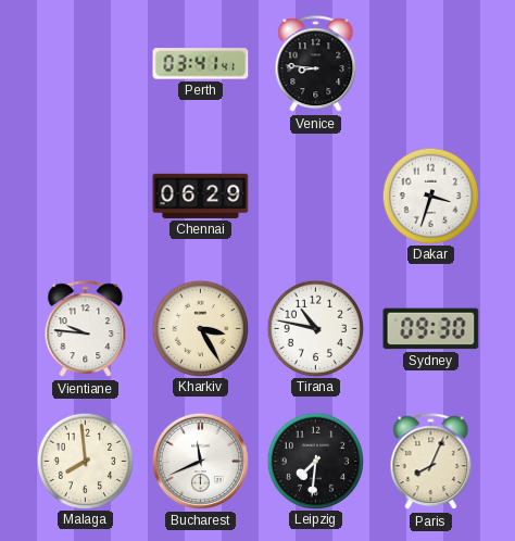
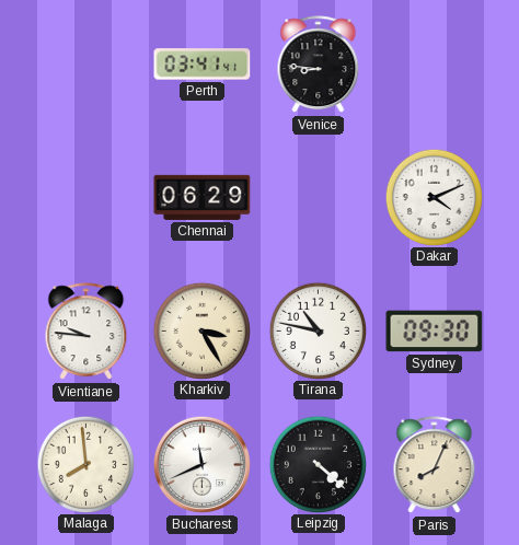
Dakar: 3:33 -> 4:11
Leipzig: 7:31 -> 4:22
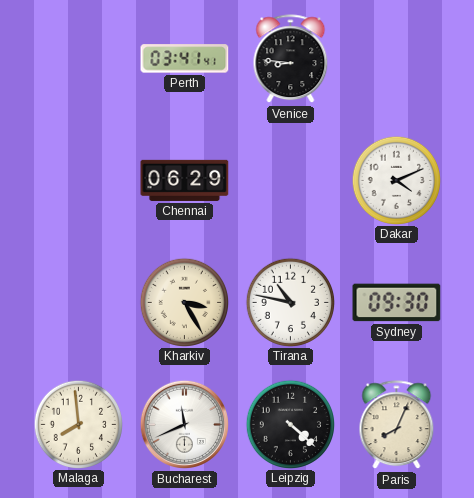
Vientiane: 9:46 -> none
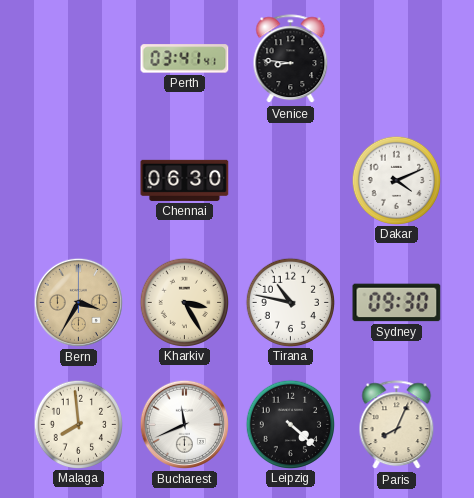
Chennai: 06:29 -> 06:30
Bern: none -> 3:35
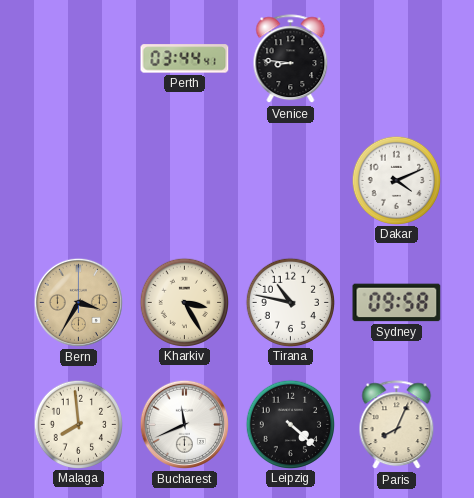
Perth: 03:41 -> 03:44
Chennai: 06:30 -> none
Sydney: 09:30 -> 09:58
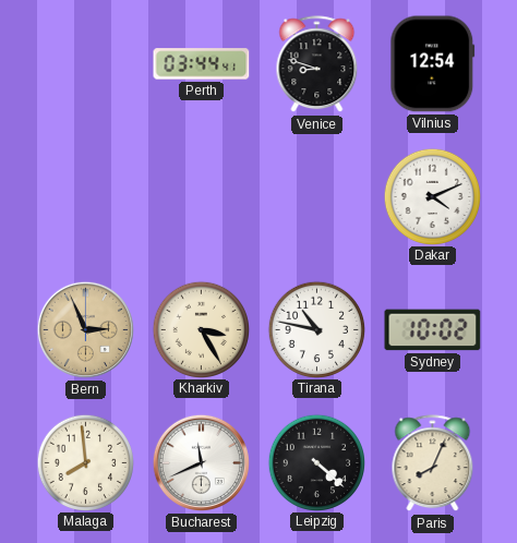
Venice: 8:46 -> 8:48
Vilnius: none -> 12:54
Bern: 3:35 -> 2:56
Sydney: 09:58 -> 10:02
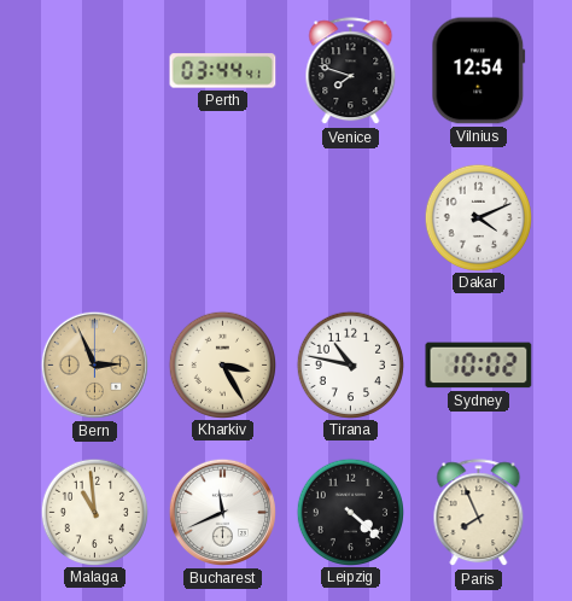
Venice: 8:48 -> 7:48
Malaga: 7:59 -> 10:59
Paris: 8:04 -> 7:56
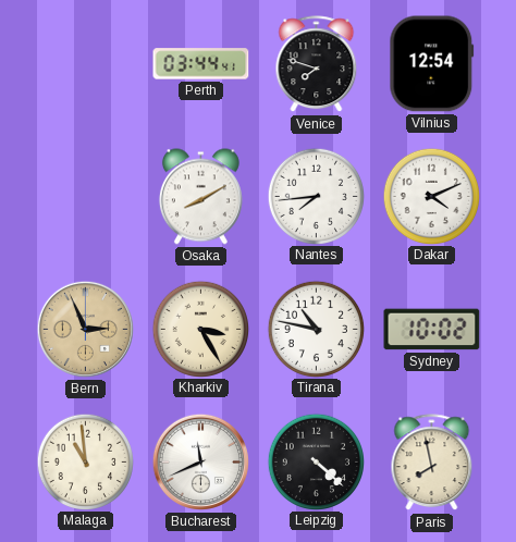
Osaka: none -> 8:10
Nantes: none -> 7:44
Paris: 7:56 -> 7:58
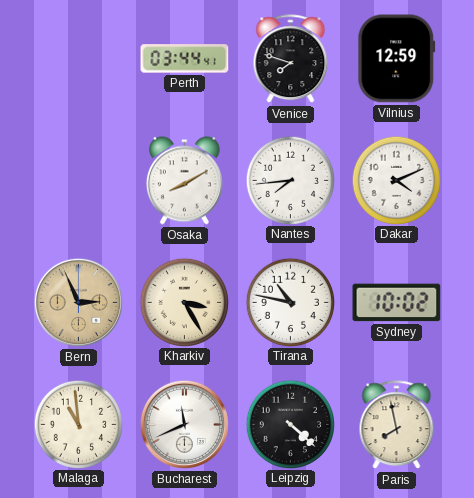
Vilnius: 12:54 -> 12:59
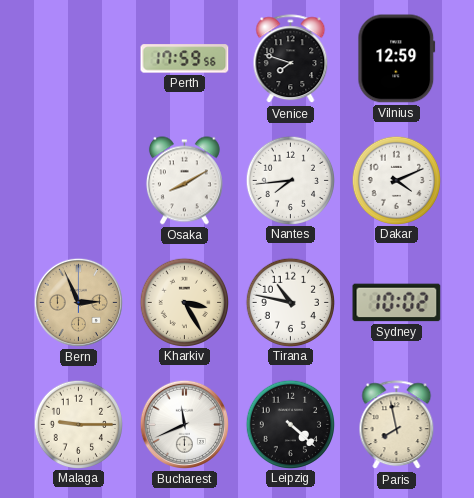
Perth: 03:44 -> 17:59
Malaga: 10:59 -> 9:15
